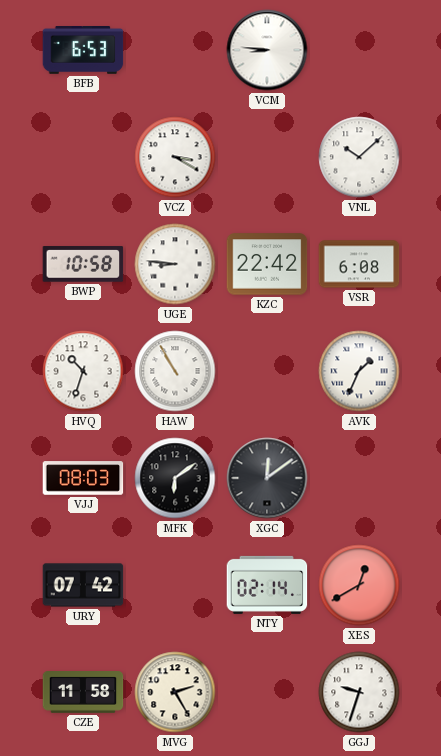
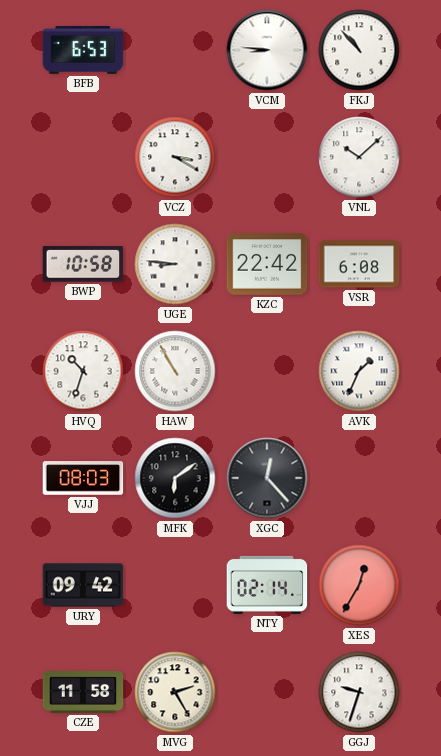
FKJ: none -> 10:53
XGC: 12:09 -> 12:23
URY: 07:42 -> 09:42
XES: 12:40 -> 12:35
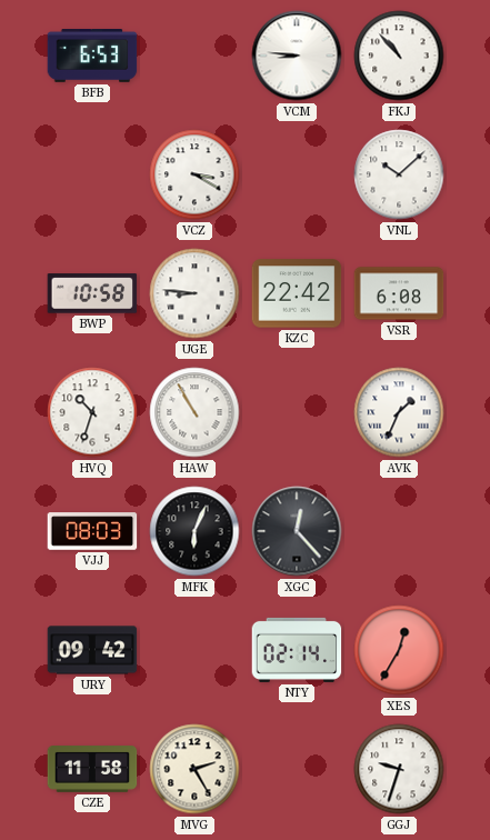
MFK: 6:09 -> 6:04
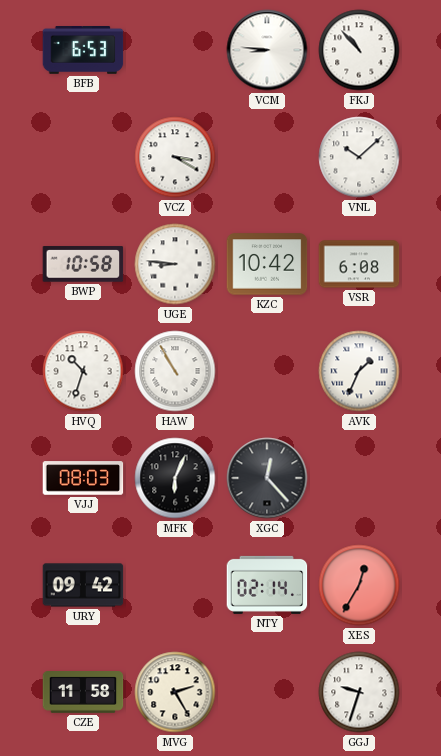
KZC: 22:42 -> 10:42
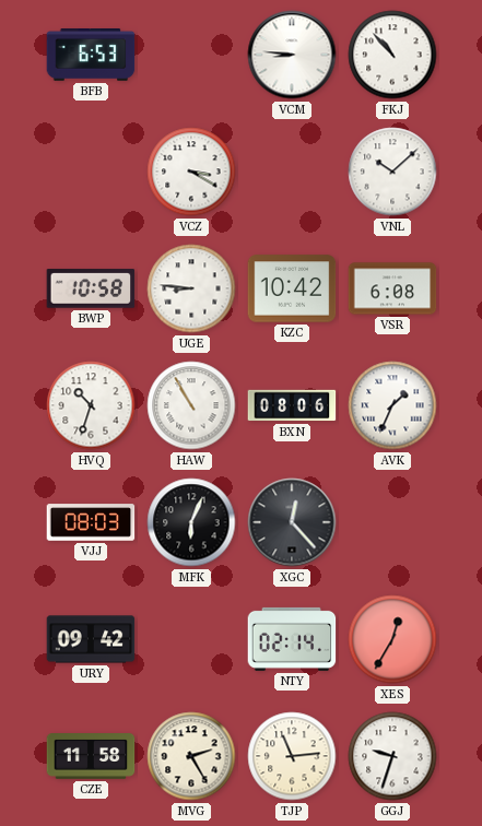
BXN: none -> 08:06
TJP: none -> 11:14
